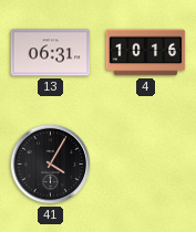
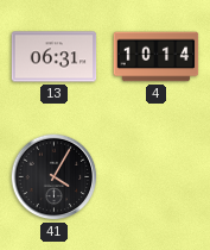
4: 10:16 -> 10:14
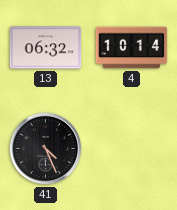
13: 06:31 -> 06:32
41: 4:05 -> 4:26
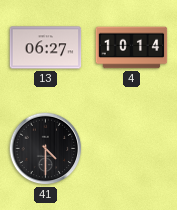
13: 06:32 -> 06:27
41: 4:26 -> 4:30
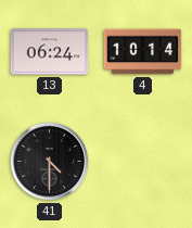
13: 06:27 -> 06:24
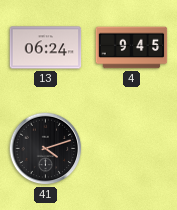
4: 10:14 -> 9:45
41: 4:30 -> 4:12
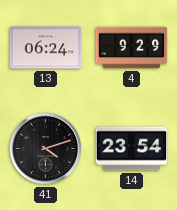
4: 9:45 -> 9:29
14: none -> 23:54
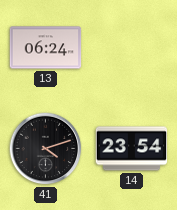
4: 9:29 -> none
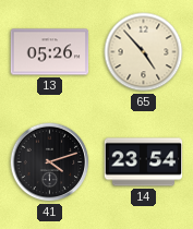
13: 06:24 -> 05:26
65: none -> 4:53
